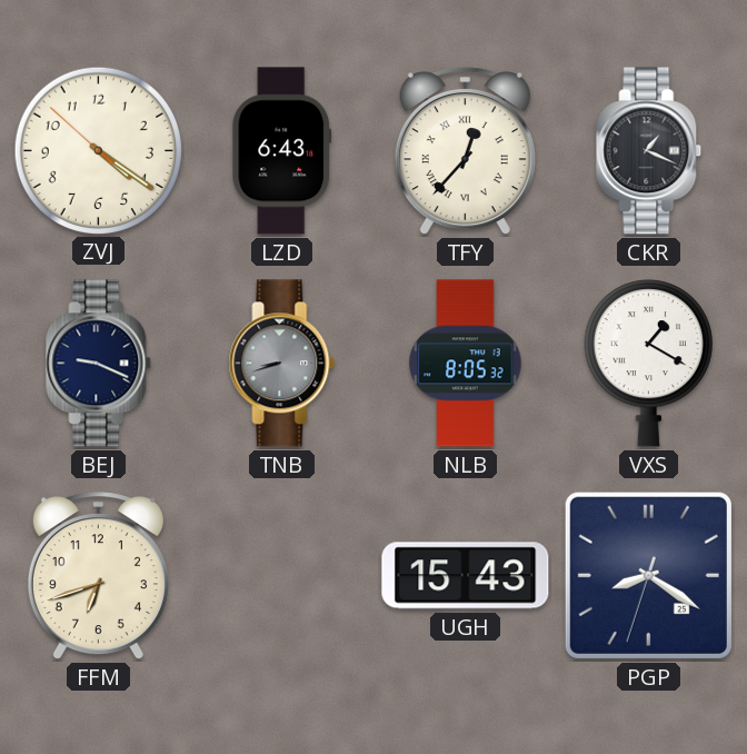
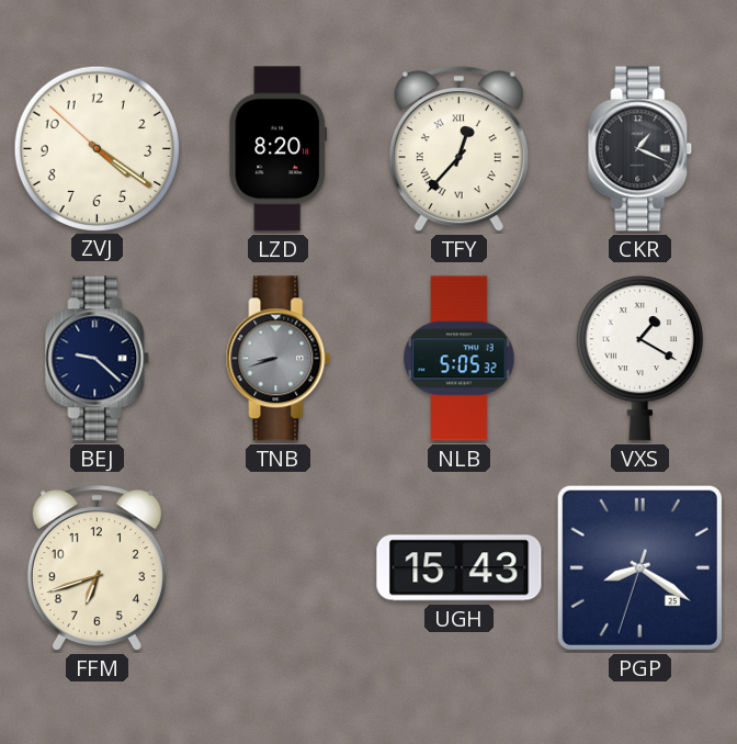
LZD: 6:43 -> 8:20
BEJ: 9:19 -> 9:22
NLB: 8:05 -> 5:05
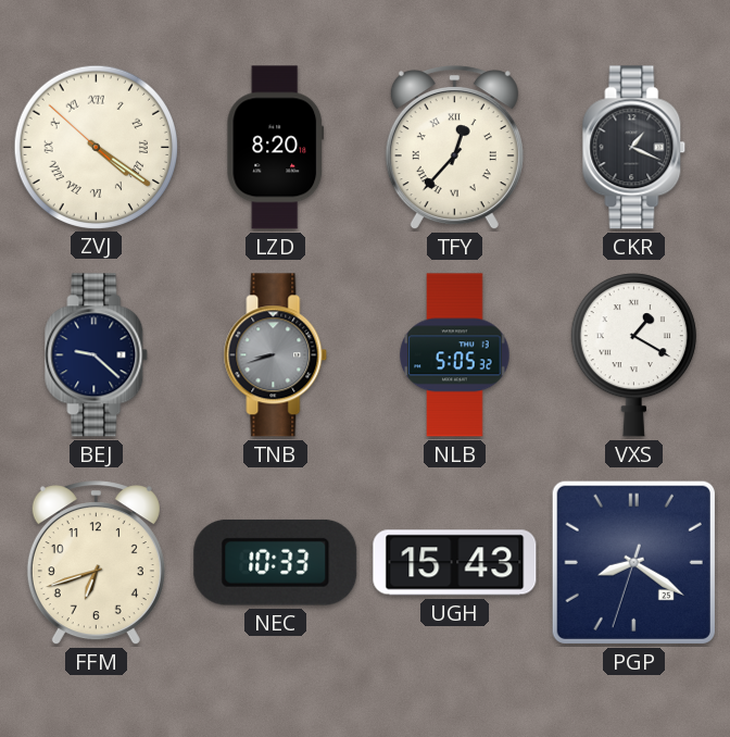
ZVJ numerals: Arabic -> Roman
NEC: none -> 10:33
